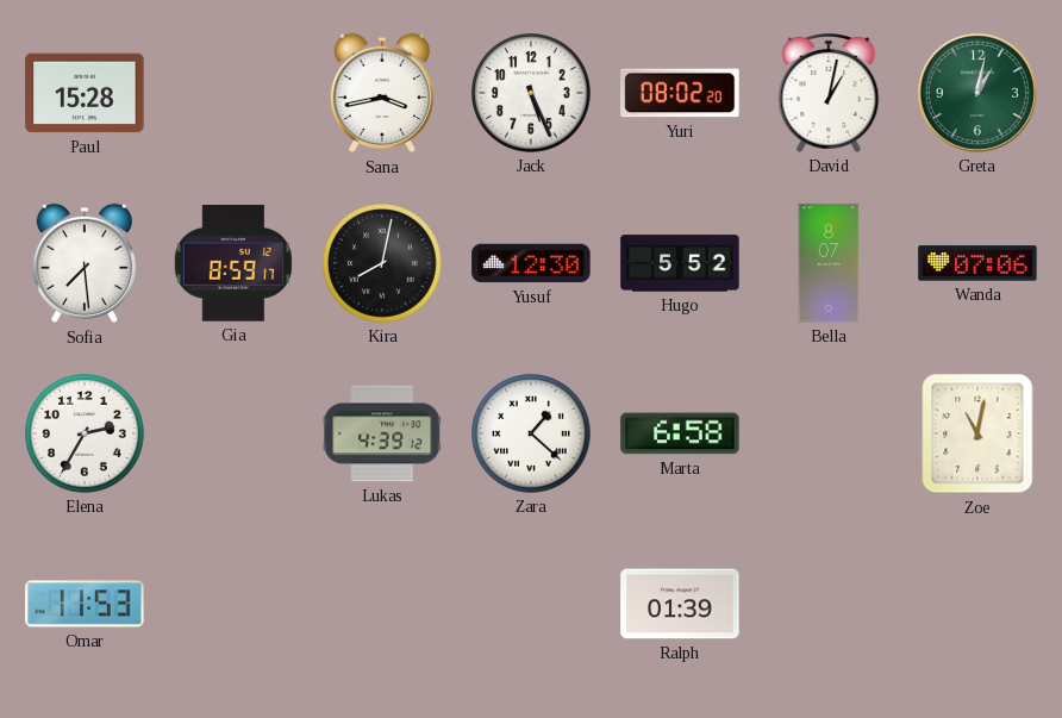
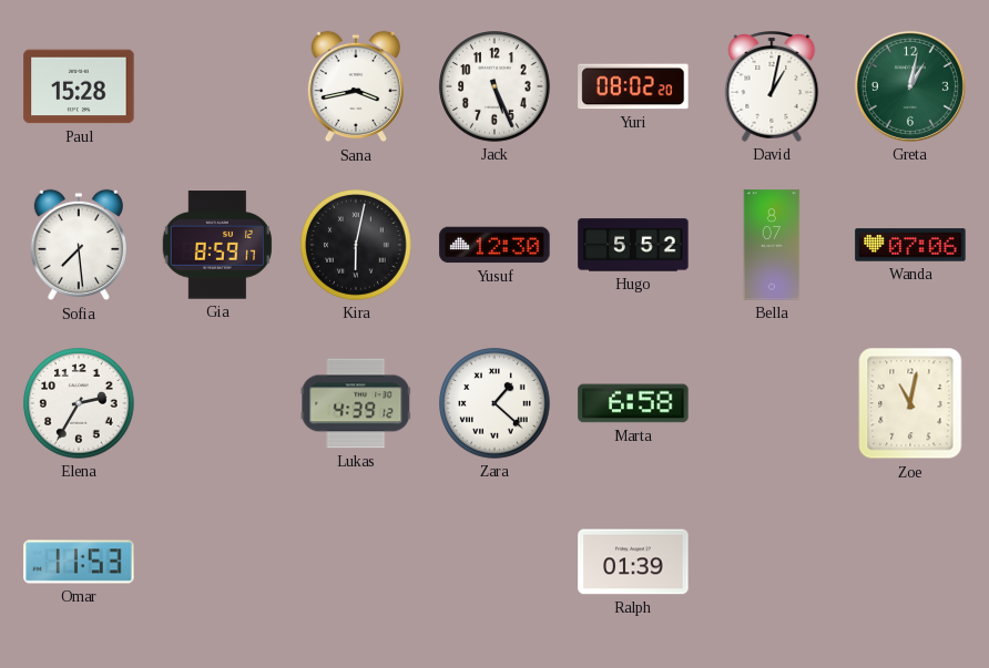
Kira: 8:02 -> 6:02
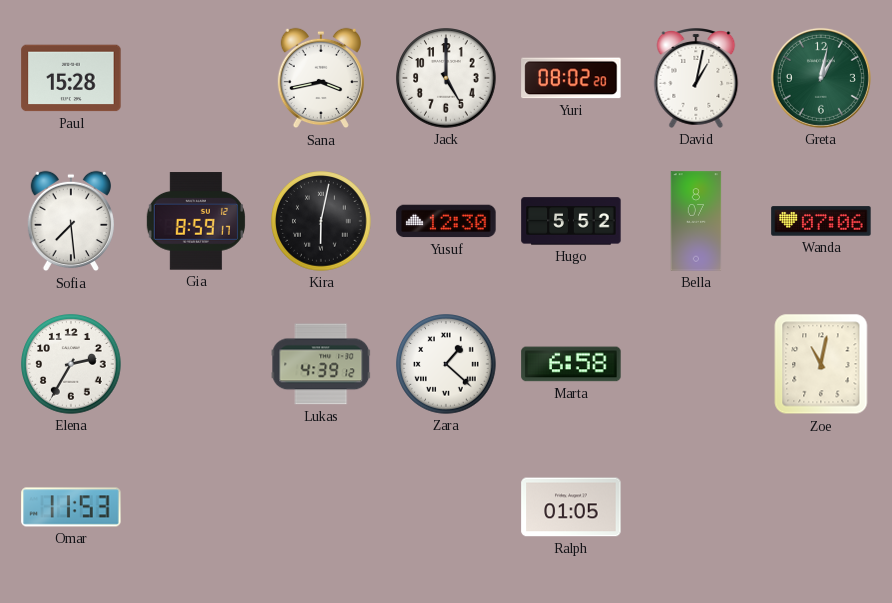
Jack: 5:26 -> 5:00
Ralph: 01:39 -> 01:05
